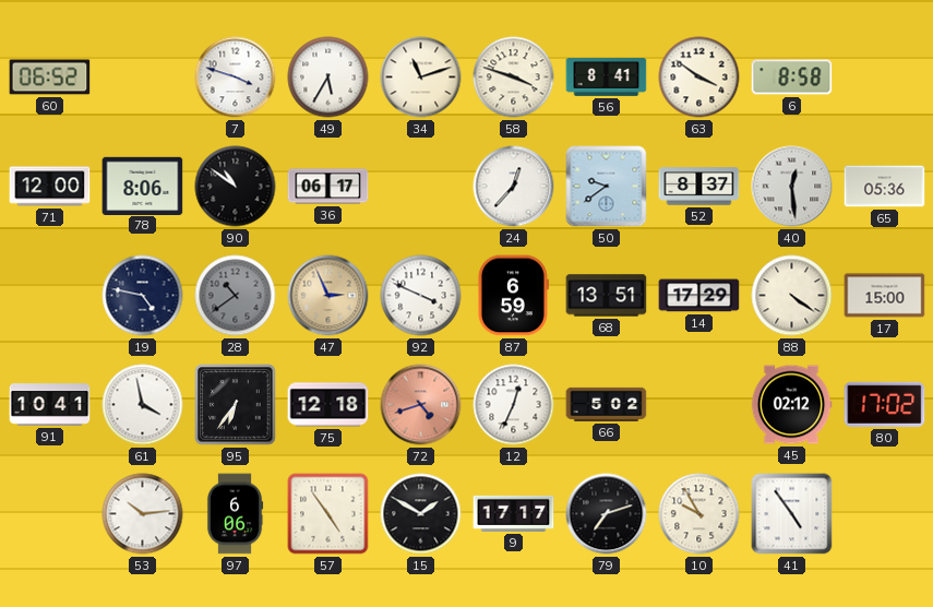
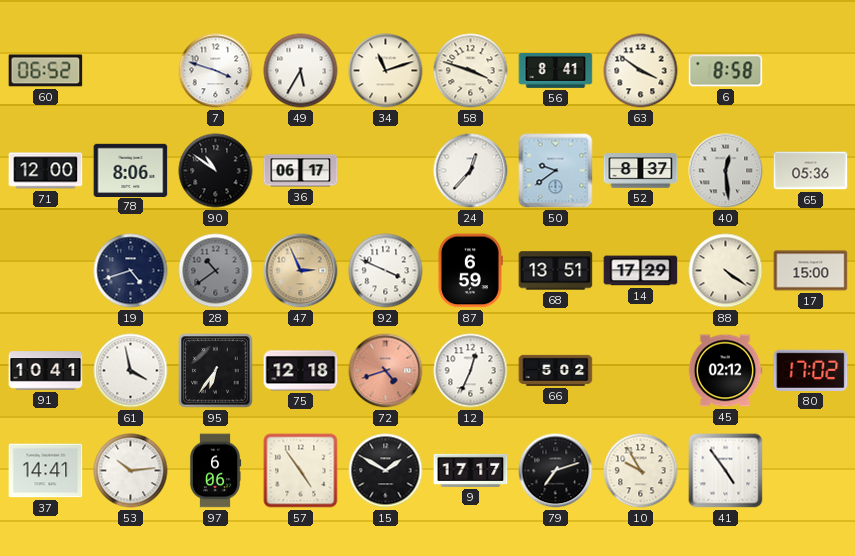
19: 4:47 -> 4:42
37: none -> 14:41
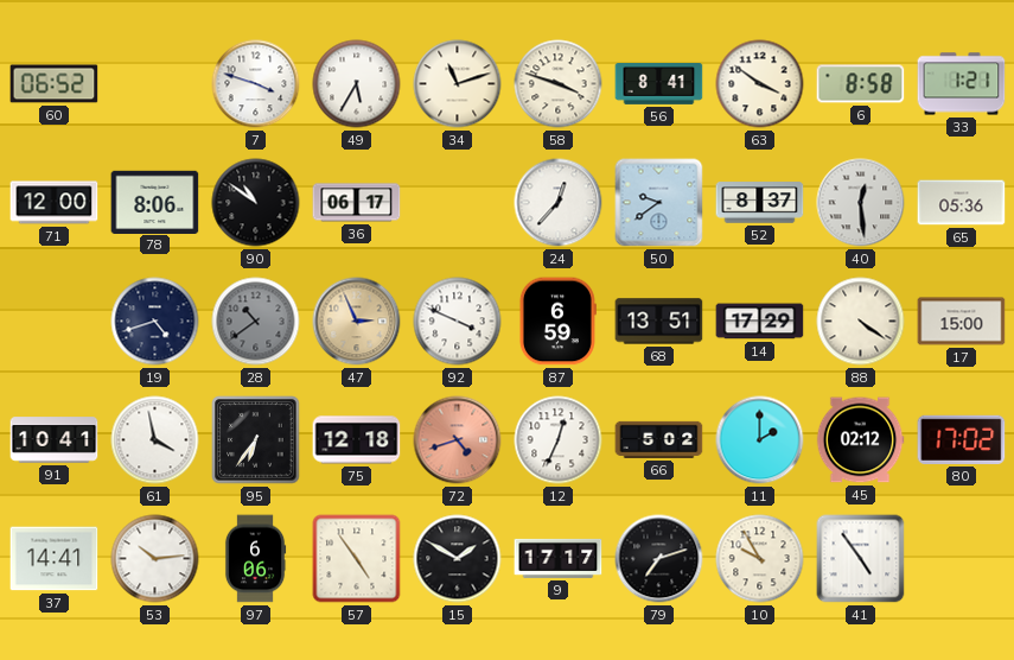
33: none -> 1:21
11: none -> 2:00
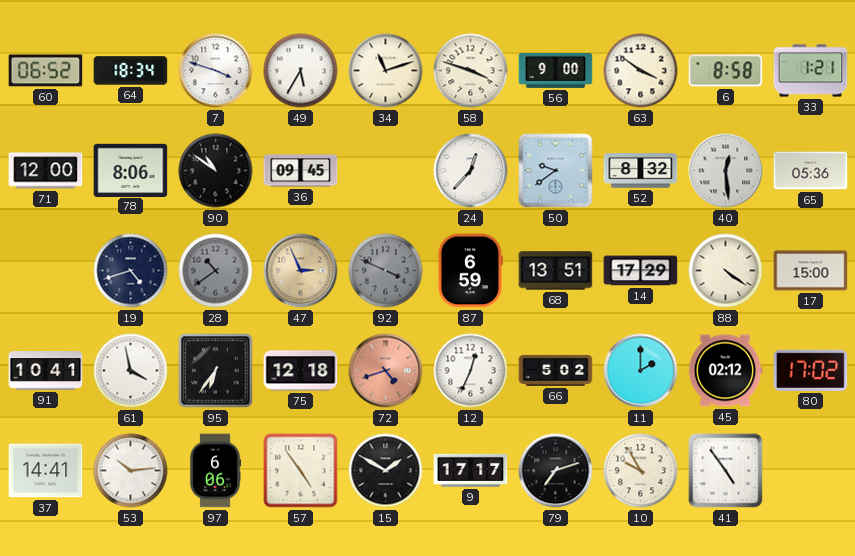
64: none -> 18:34
56: 8:41 -> 9:00
36: 06:17 -> 09:45
52: 8:37 -> 8:32
92 dial: white -> grey
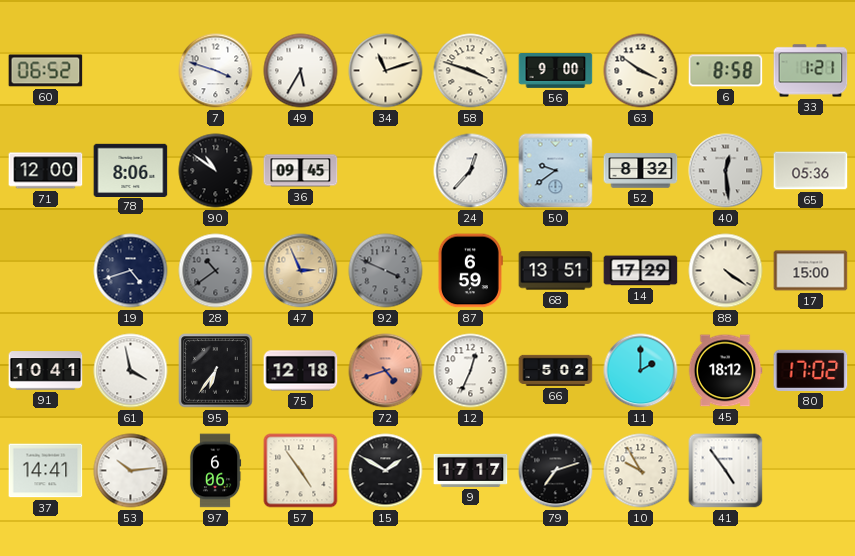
64: 18:34 -> none
45: 02:12 -> 18:12
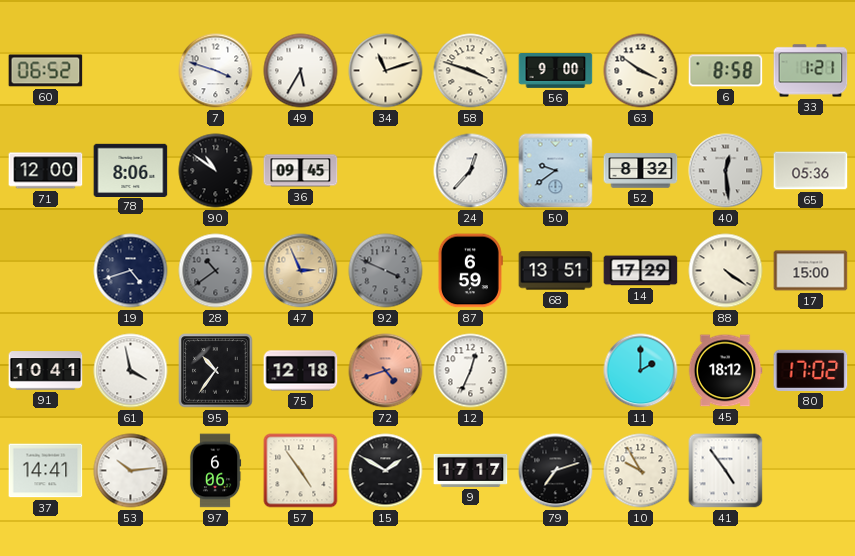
95: 6:36 -> 10:36
66: 5:02 -> none
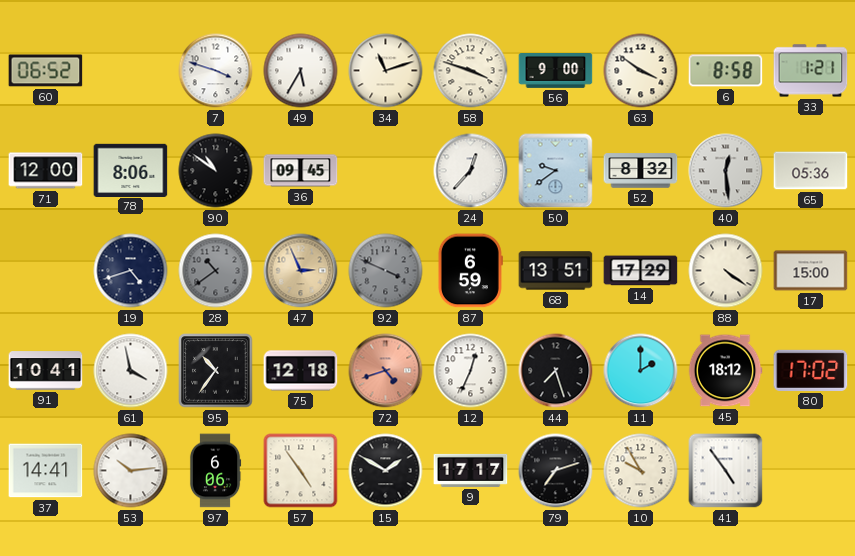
44: none -> 7:27
